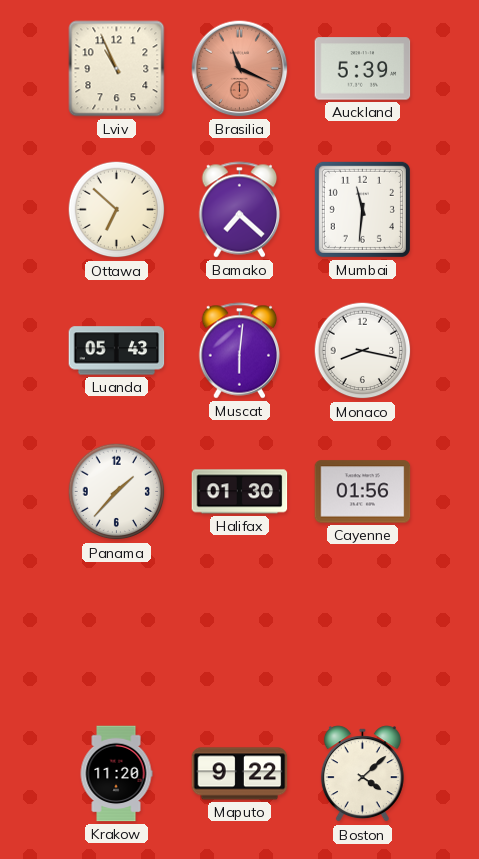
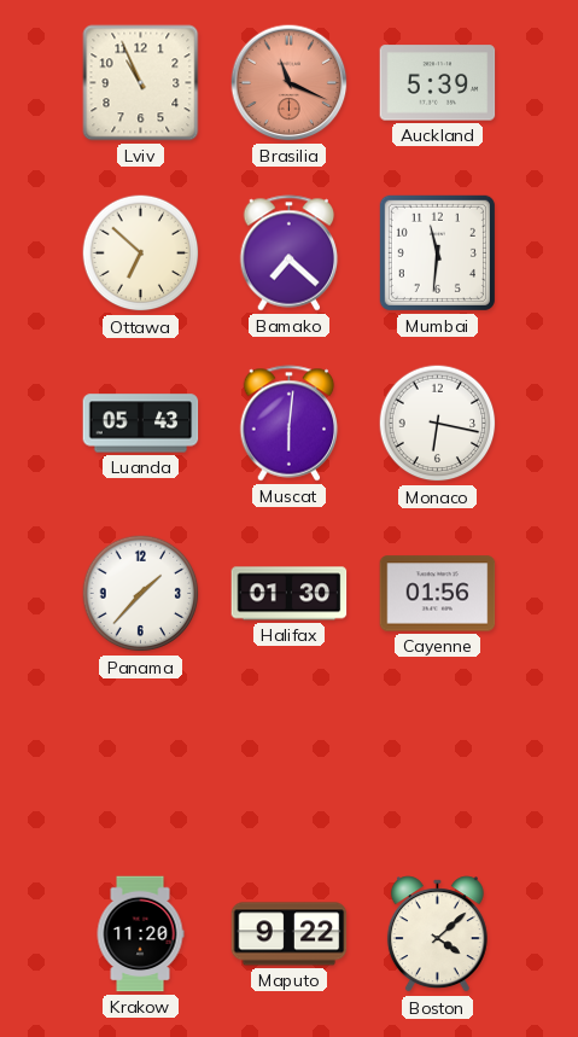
Monaco: 8:17 -> 6:17
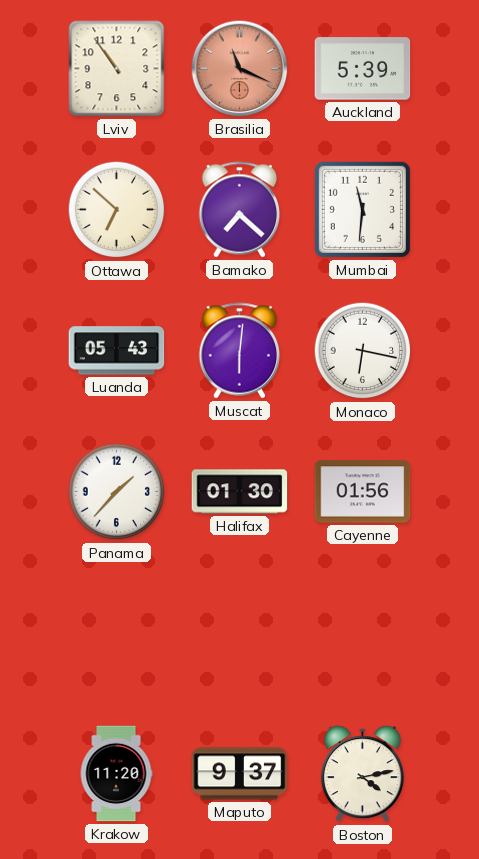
Lviv: 10:56 -> 10:54
Maputo: 9:22 -> 9:37
Boston: 4:08 -> 4:13
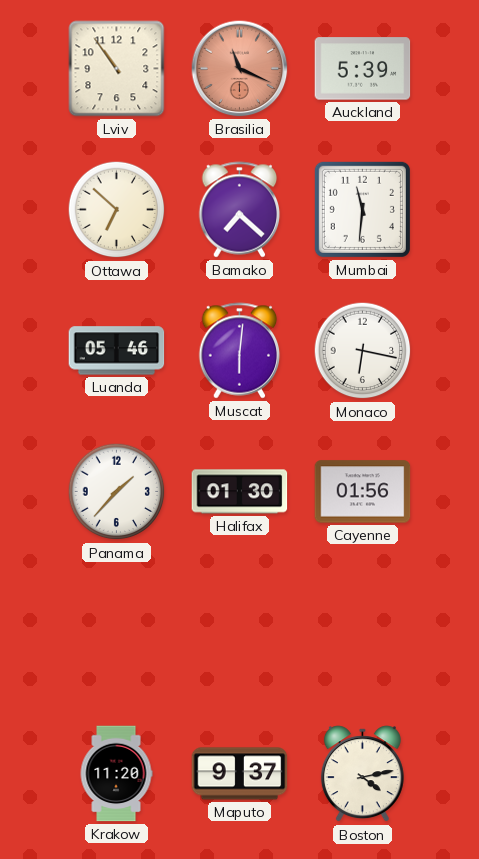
Luanda: 05:43 -> 05:46
